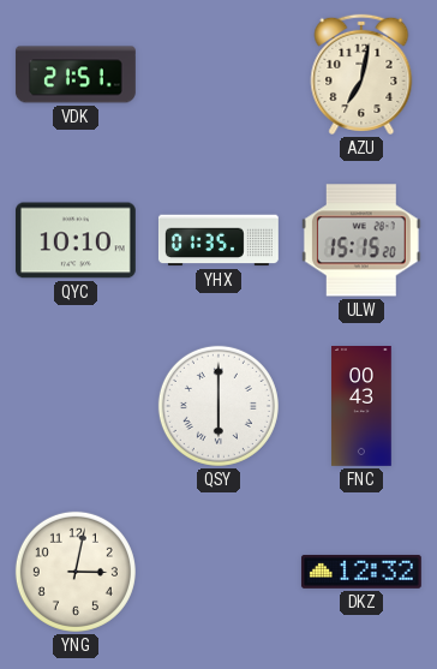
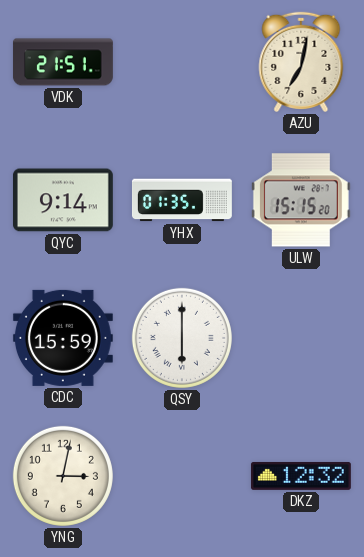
QYC: 10:10 -> 9:14
CDC: none -> 15:59
FNC: 00:43 -> none
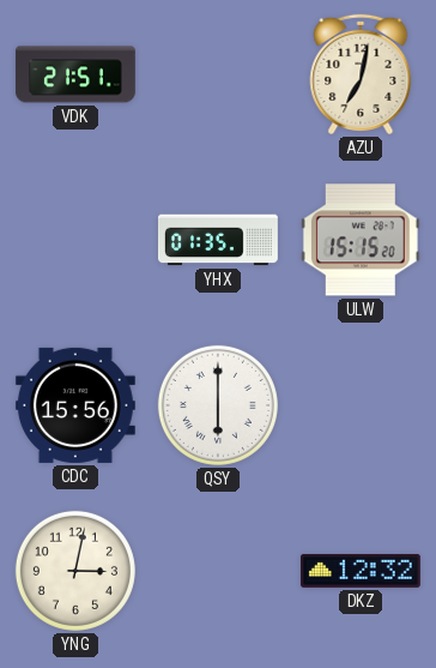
QYC: 9:14 -> none
CDC: 15:59 -> 15:56
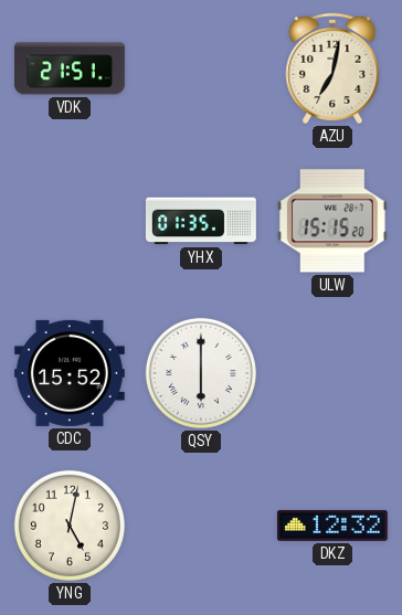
CDC: 15:56 -> 15:52
YNG: 3:02 -> 5:02
